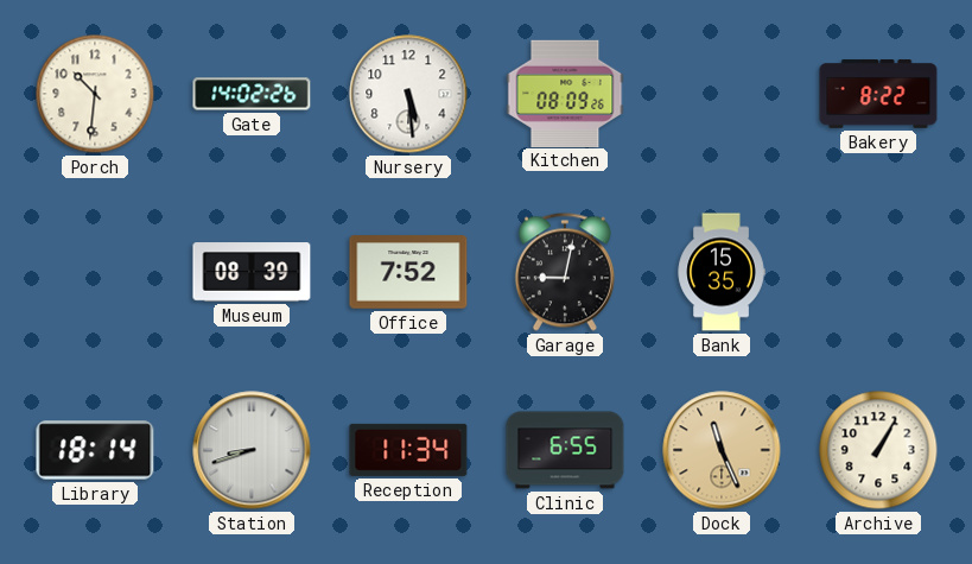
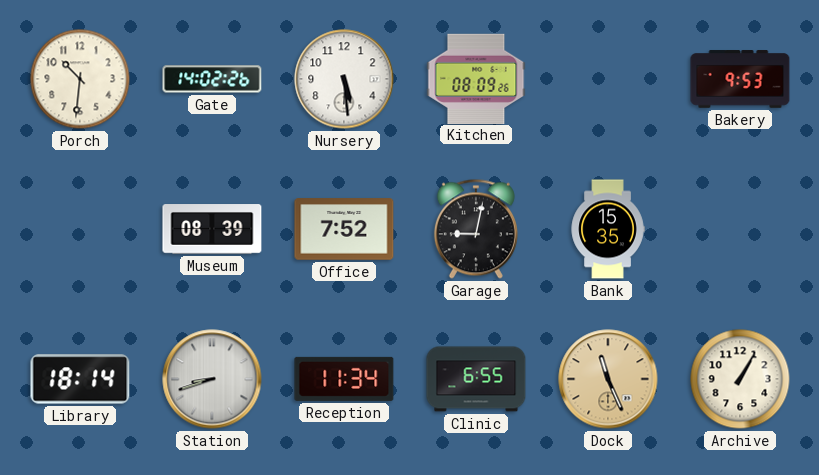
Bakery: 8:22 -> 9:53
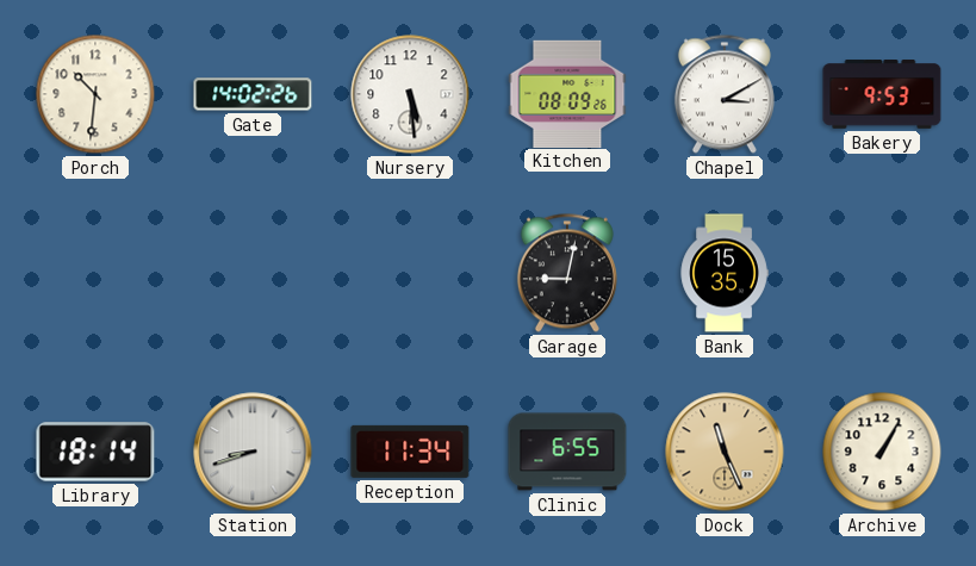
Chapel: none -> 3:10
Museum: 08:39 -> none
Office: 7:52 -> none
